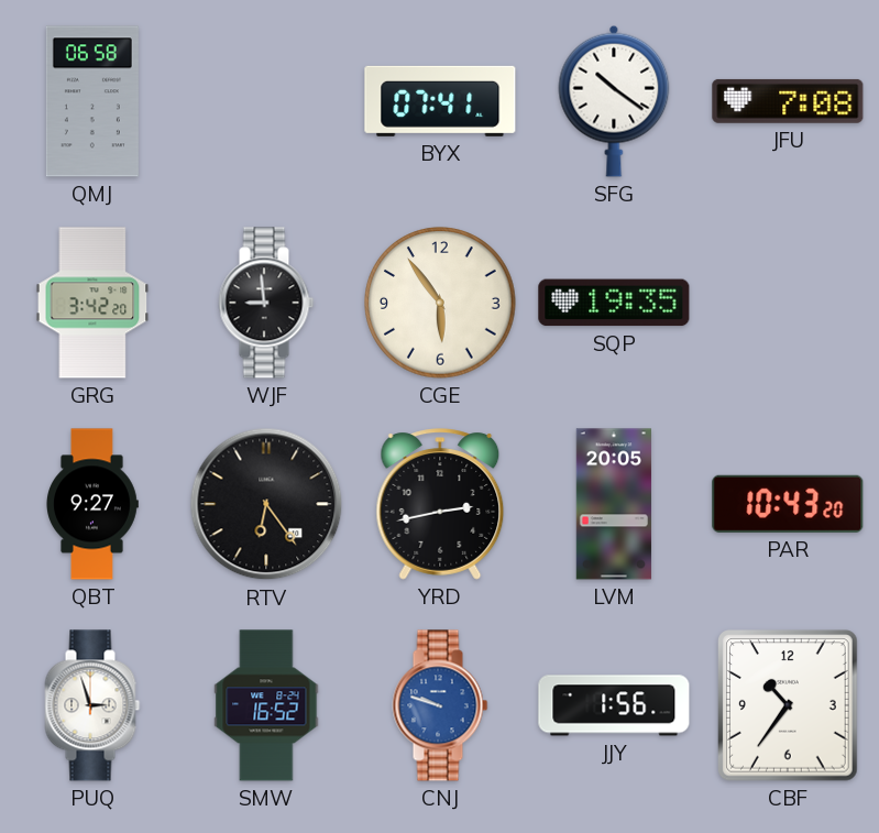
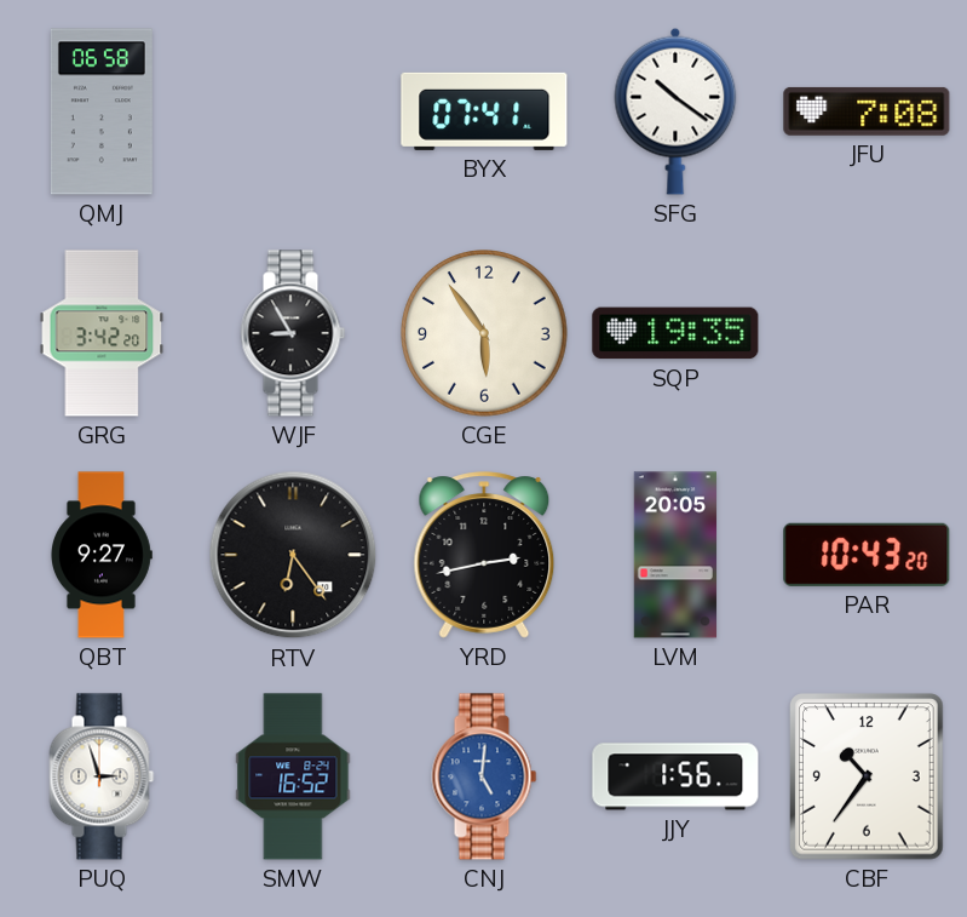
WJF: 8:59 -> 8:55
CNJ: 9:48 -> 5:01
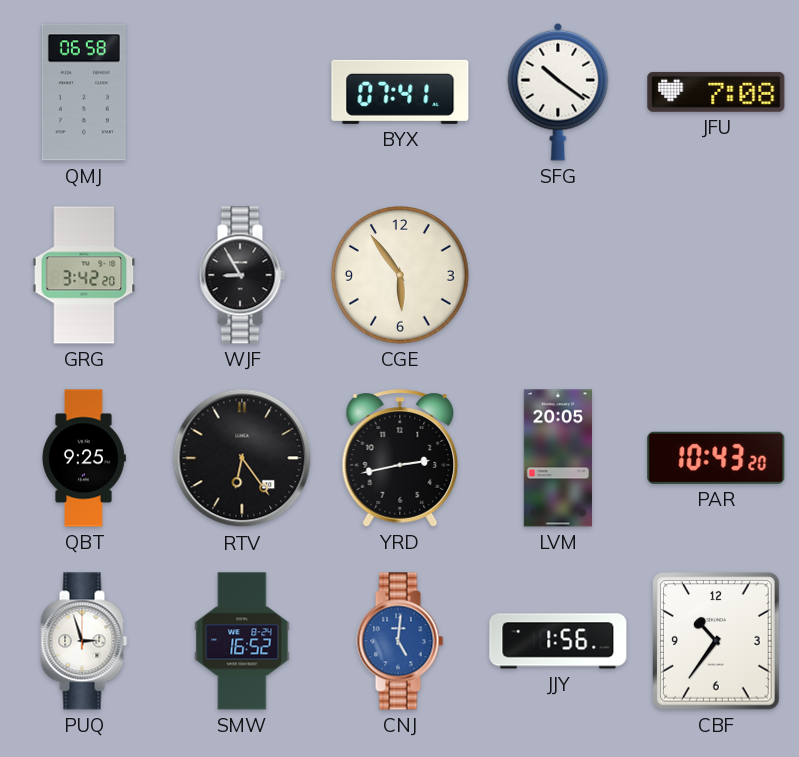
SQP: 19:35 -> none
QBT: 9:27 -> 9:25
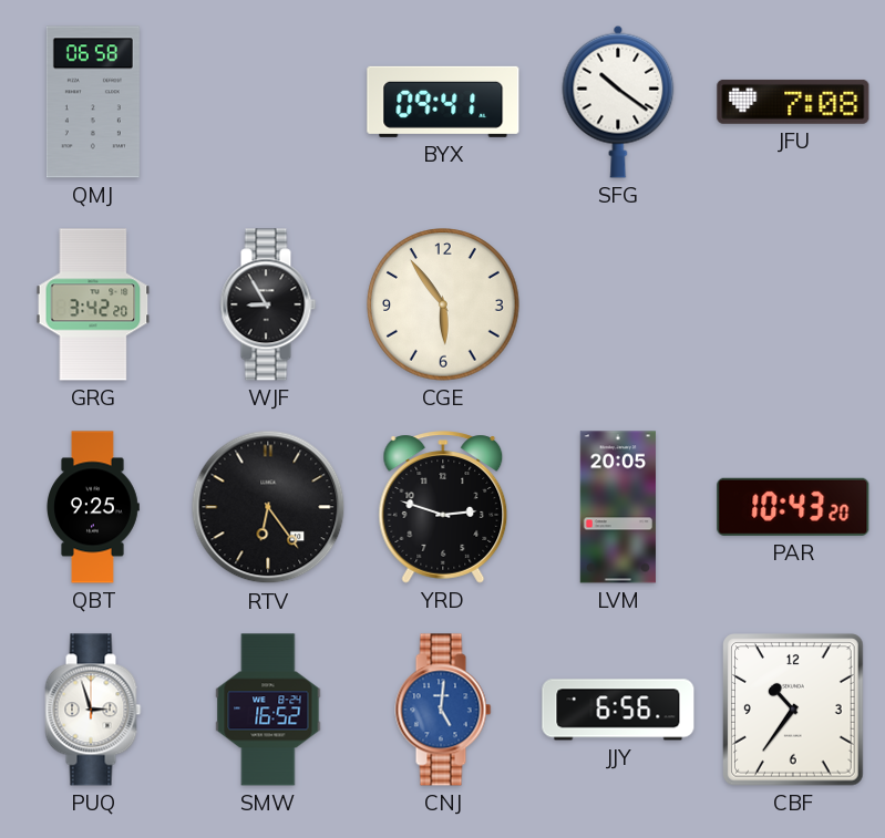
BYX: 07:41 -> 09:41
YRD: 2:43 -> 2:48
JJY: 1:56 -> 6:56
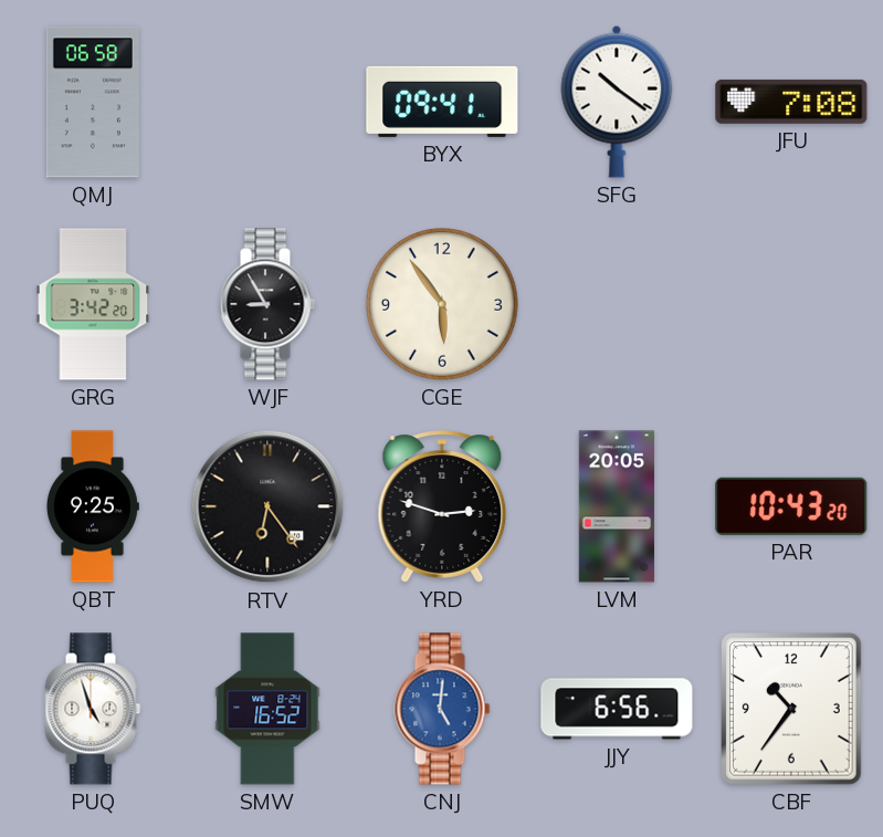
PUQ: 2:57 -> 4:57
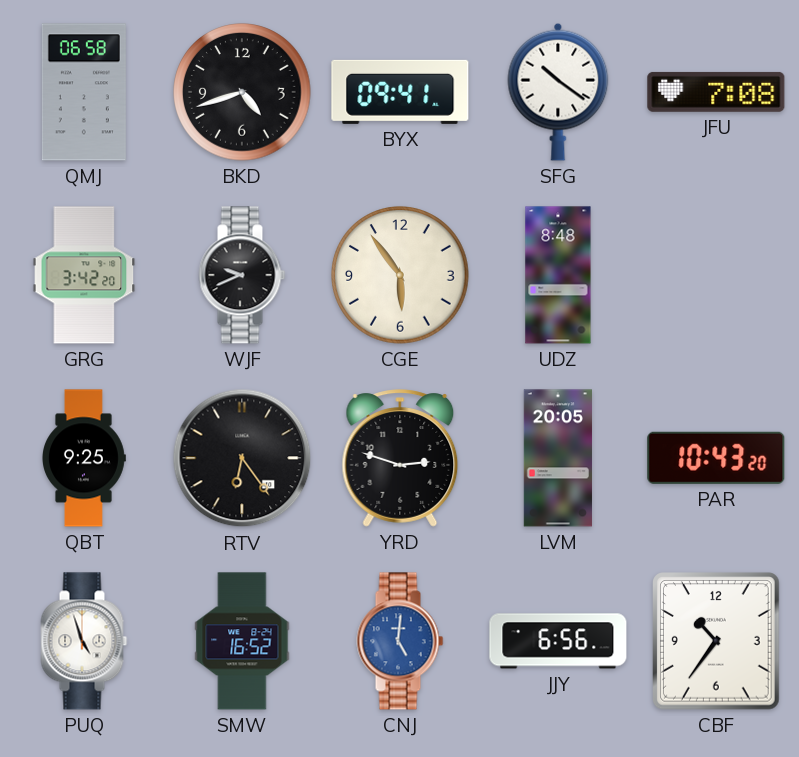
BKD: none -> 4:42
WJF: 8:55 -> 9:41
UDZ: none -> 8:48
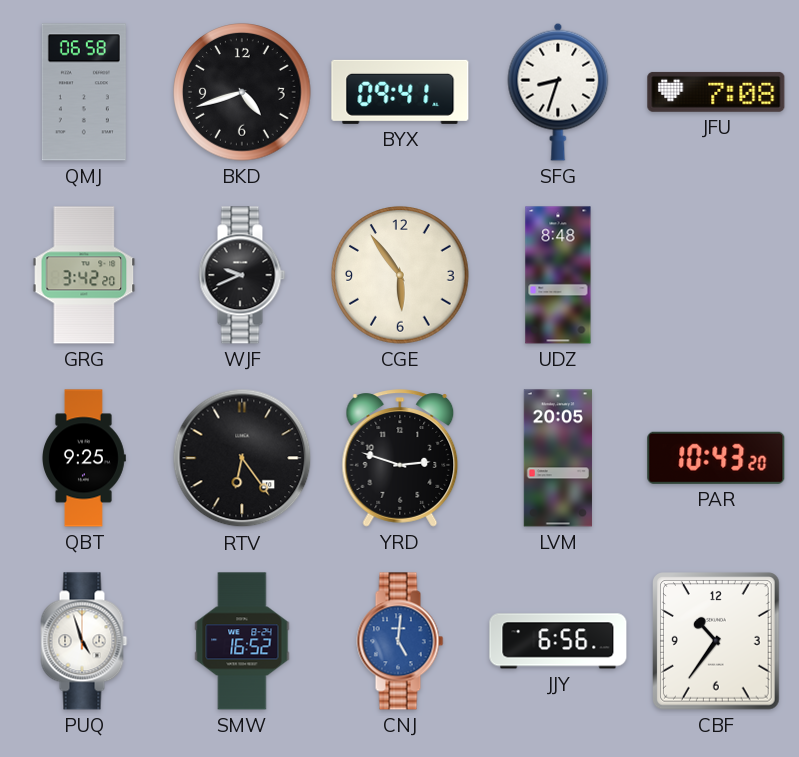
SFG: 10:21 -> 8:33
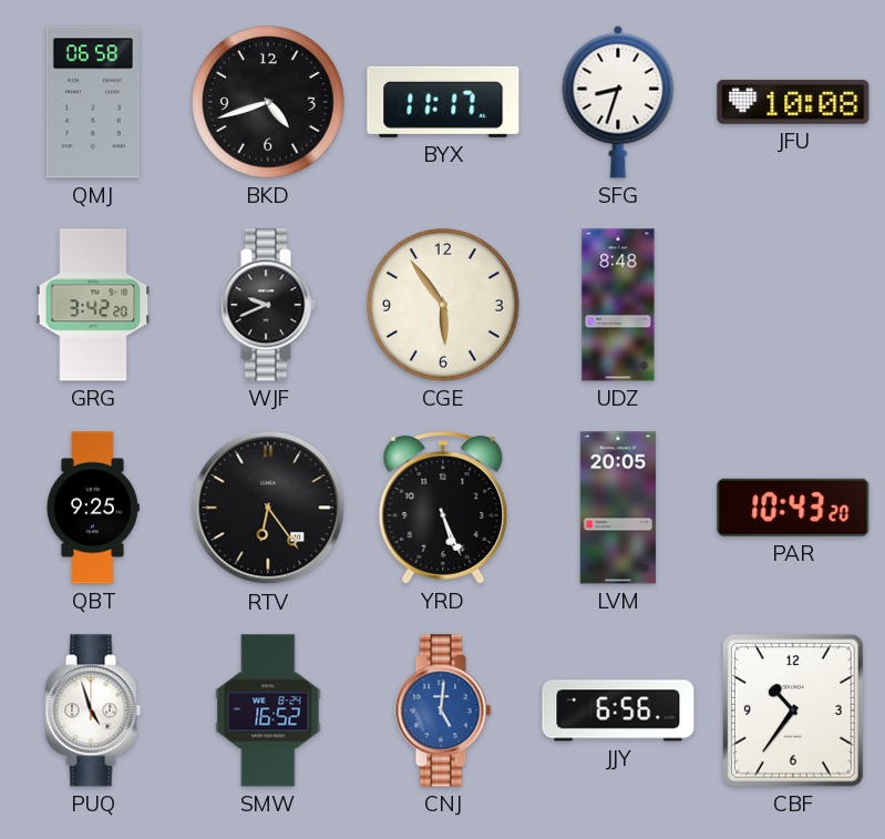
BYX: 09:41 -> 11:17
JFU: 7:08 -> 10:08
YRD: 2:48 -> 5:26
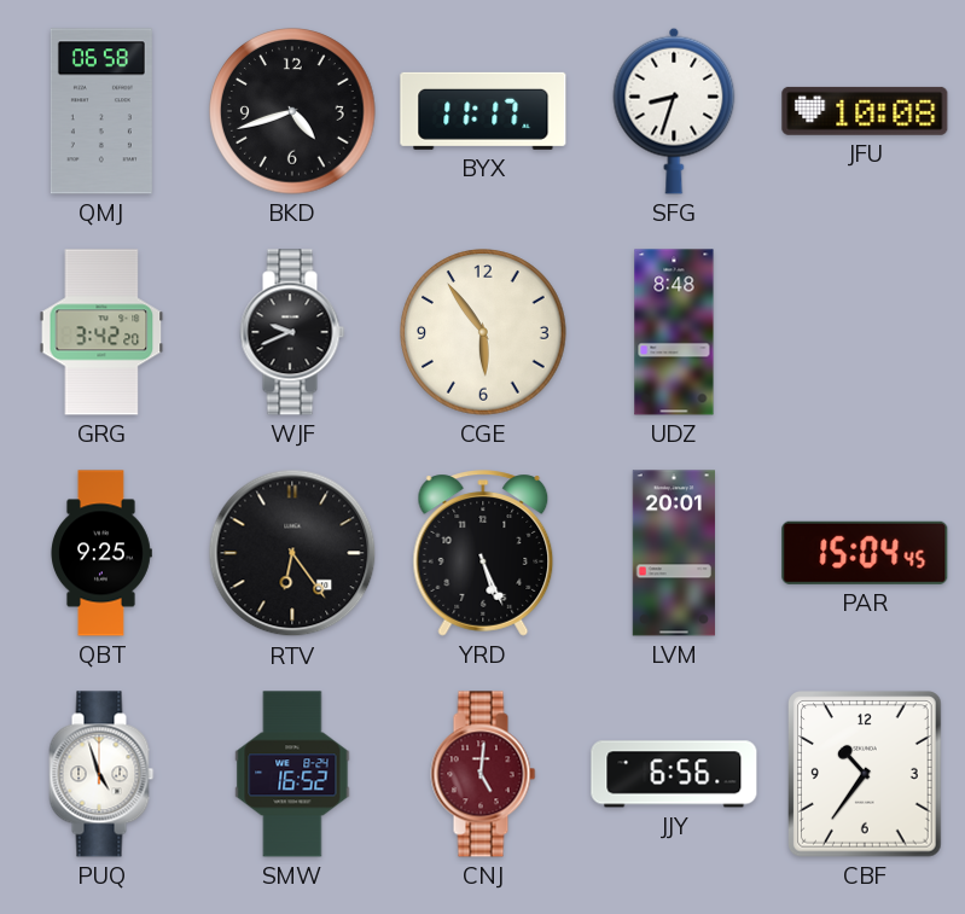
LVM: 20:05 -> 20:01
PAR: 10:43 -> 15:04
CNJ dial: blue -> burgundy
